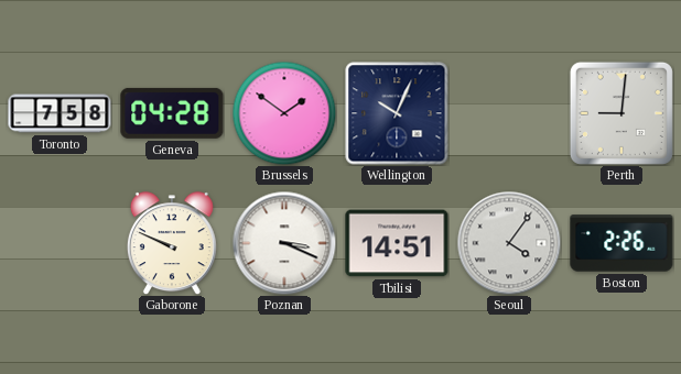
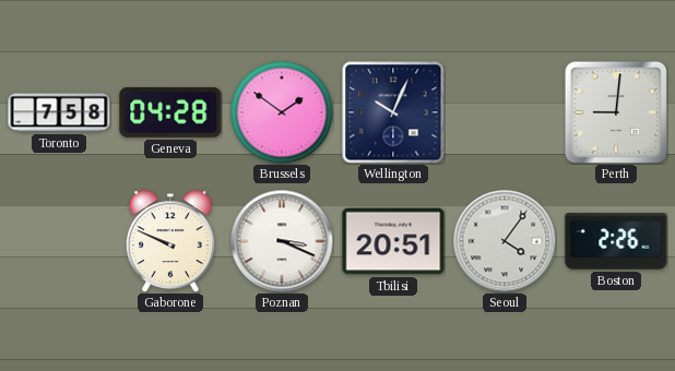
Tbilisi: 14:51 -> 20:51
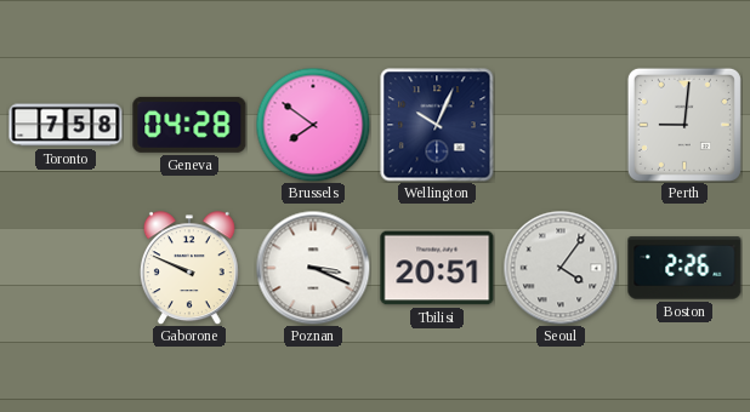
Brussels: 1:51 -> 7:51
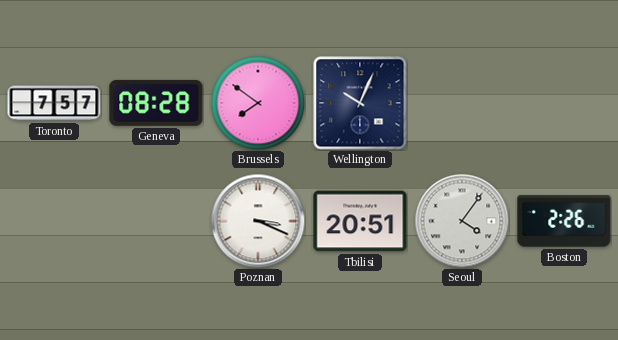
Toronto: 7:58 -> 7:57
Geneva: 04:28 -> 08:28
Perth: 9:01 -> none
Gaborone: 9:49 -> none
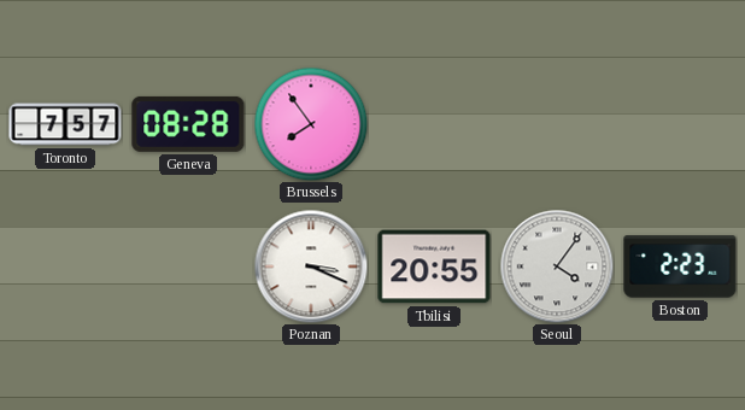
Brussels: 7:51 -> 7:54
Wellington: 10:04 -> none
Tbilisi: 20:51 -> 20:55
Boston: 2:26 -> 2:23
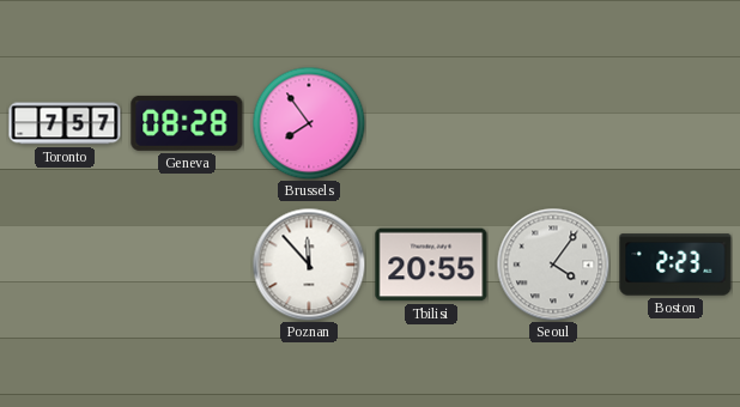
Poznan: 3:19 -> 11:53
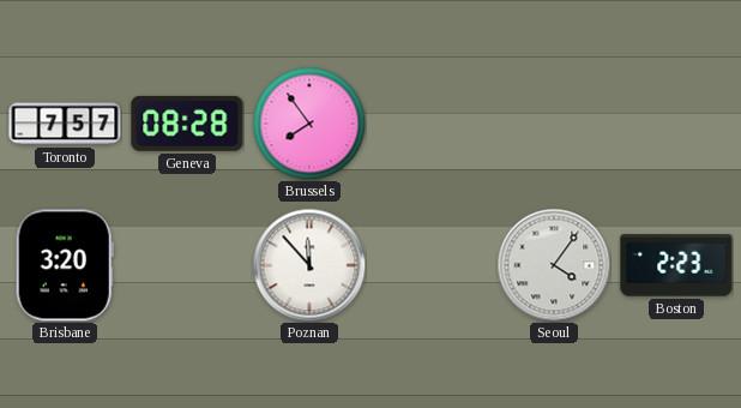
Brisbane: none -> 3:20
Tbilisi: 20:55 -> none
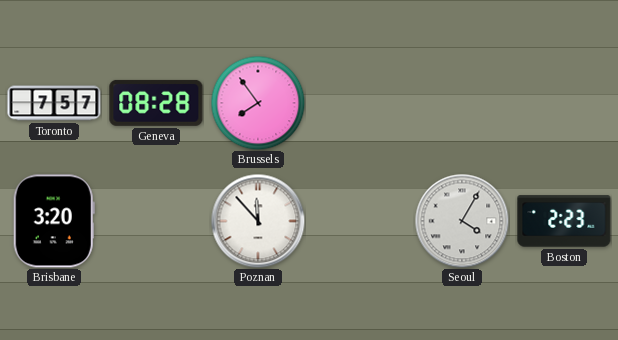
Seoul: 4:06 -> 4:05
